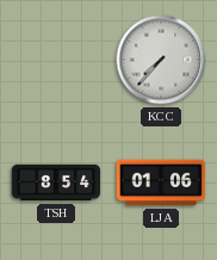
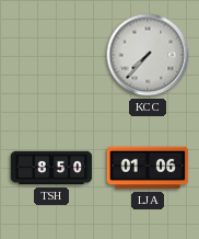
TSH: 8:54 -> 8:50
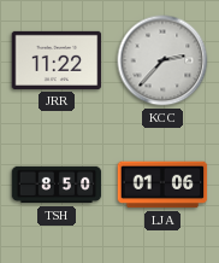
JRR: none -> 11:22
KCC: 7:37 -> 2:37
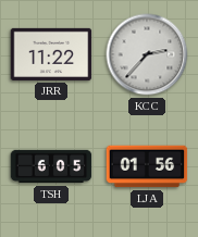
TSH: 8:50 -> 6:05
LJA: 01:06 -> 01:56
